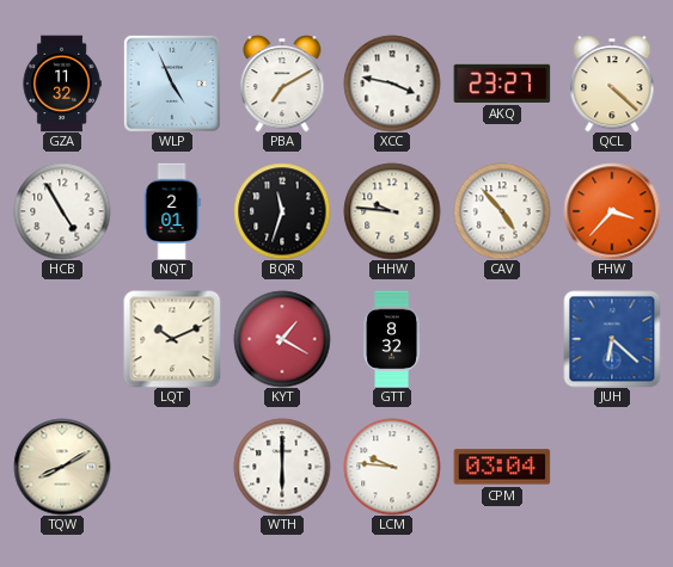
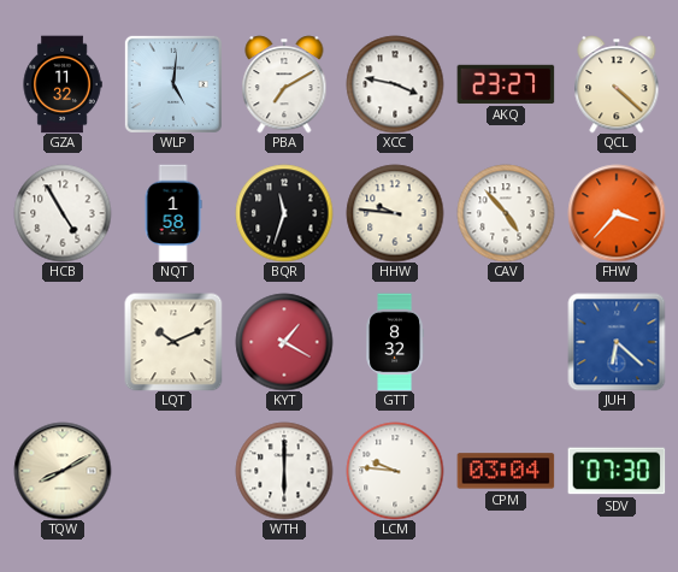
WLP: 4:56 -> 5:01
NQT: 2:01 -> 1:58
SDV: none -> 07:30
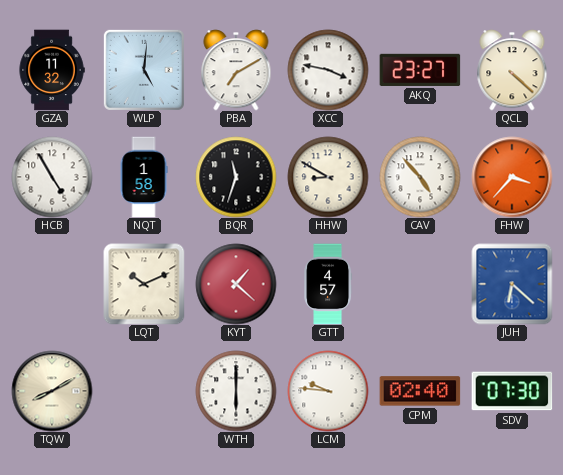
HHW: 9:46 -> 8:50
KYT: 1:20 -> 1:22
GTT: 8:32 -> 4:57
CPM: 03:04 -> 02:40
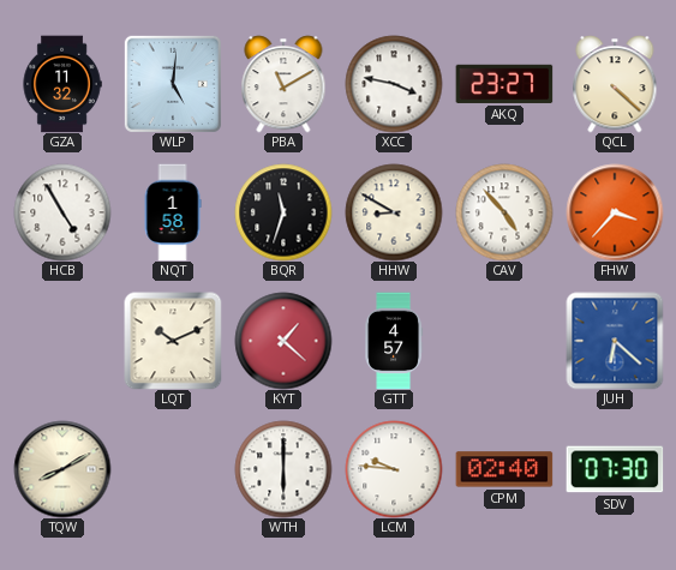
PBA: 7:10 -> 11:10
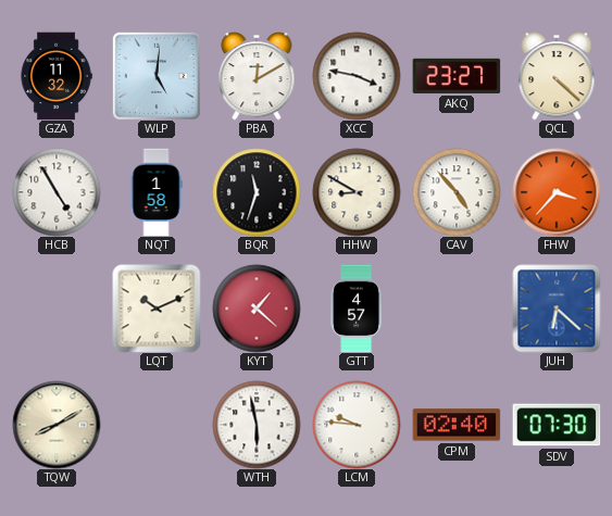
PBA: 11:10 -> 12:10
WTH: 6:00 -> 5:58
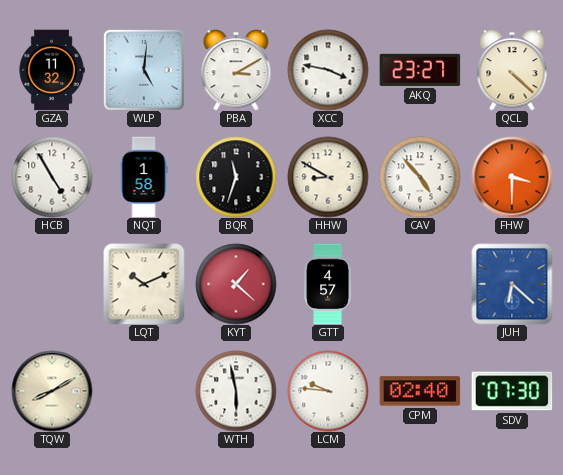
PBA: 12:10 -> 3:10
FHW: 3:37 -> 3:30
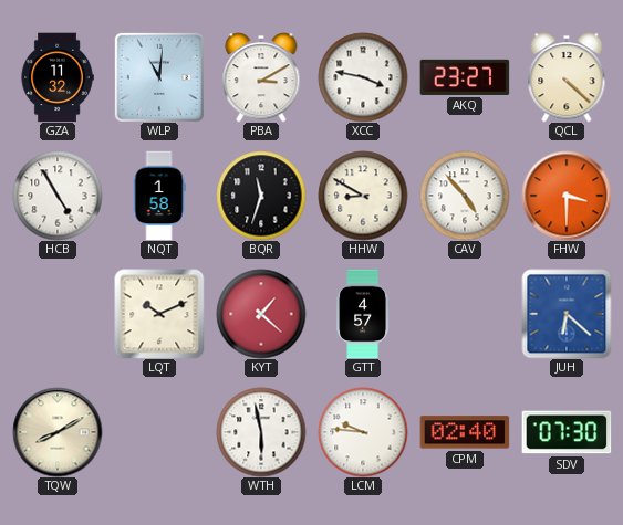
WLP: 5:01 -> 11:01
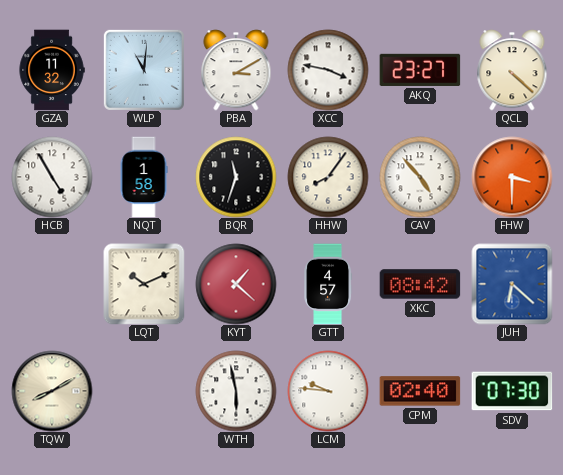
HHW: 8:50 -> 8:06
XKC: none -> 08:42
